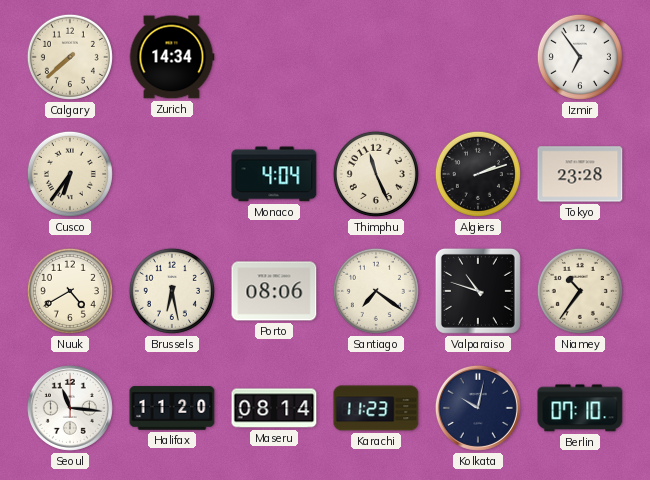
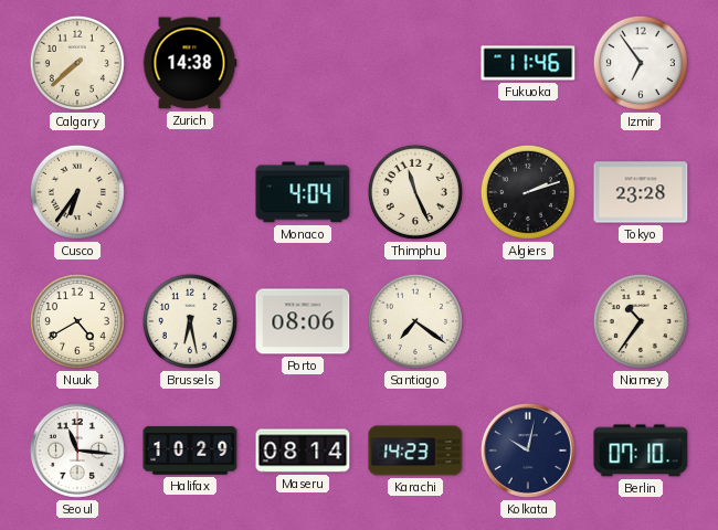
Zurich: 14:34 -> 14:38
Fukuoka: none -> 11:46
Valparaiso: 10:48 -> none
Halifax: 11:20 -> 10:29
Karachi: 11:23 -> 14:23
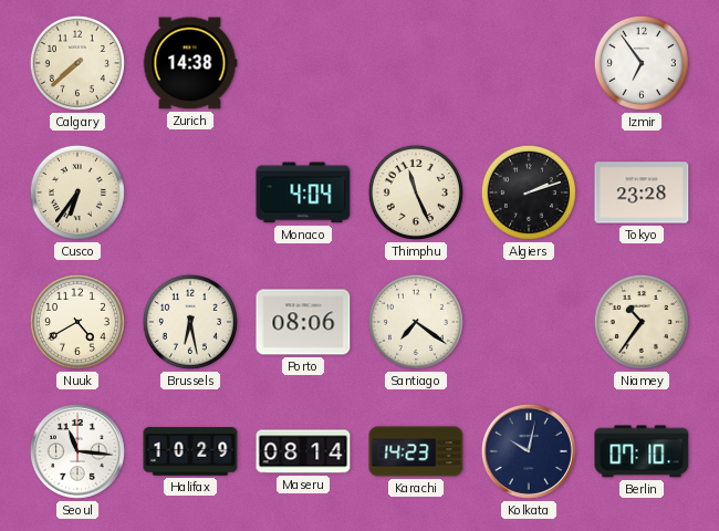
Fukuoka: 11:46 -> none
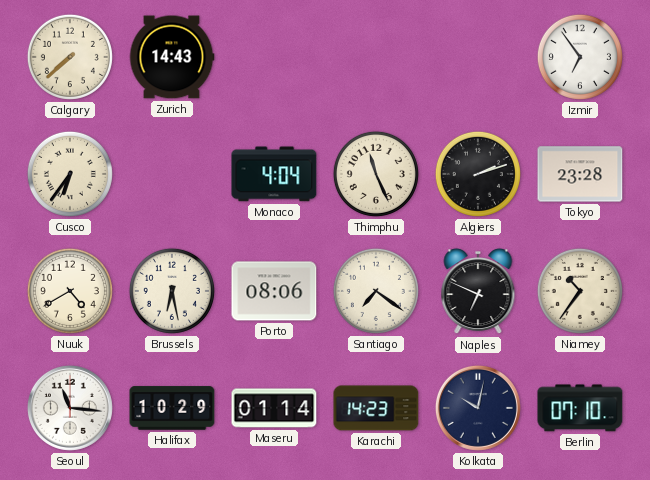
Zurich: 14:38 -> 14:43
Naples: none -> 6:49
Maseru: 08:14 -> 01:14
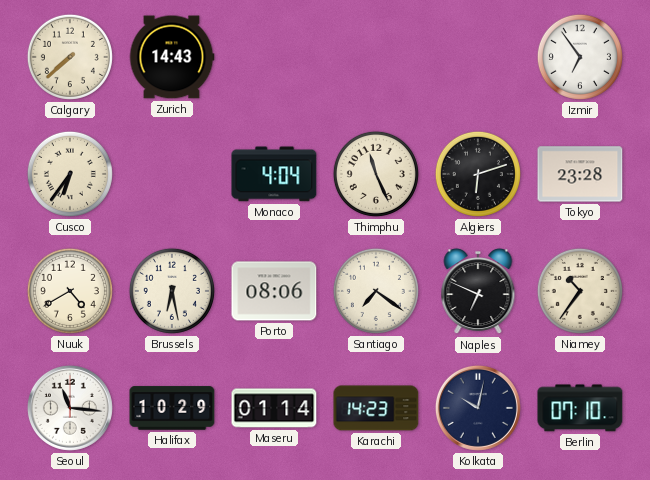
Algiers: 2:12 -> 6:12
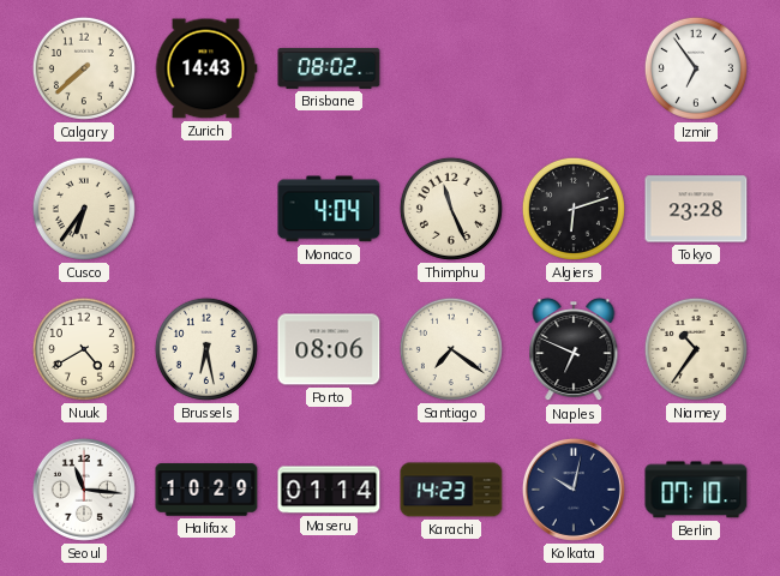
Brisbane: none -> 08:02
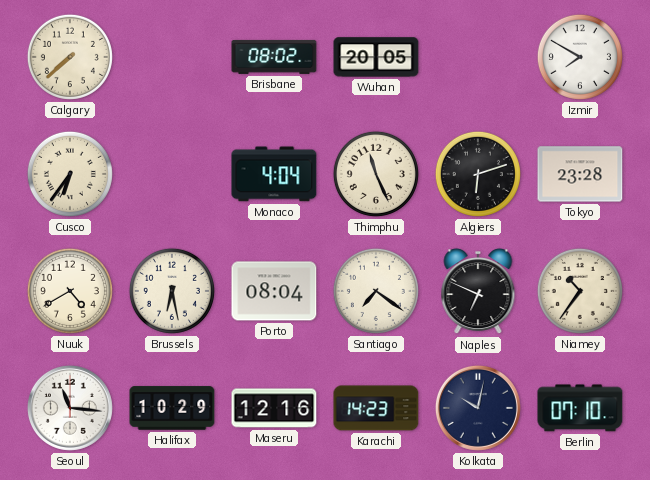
Zurich: 14:43 -> none
Wuhan: none -> 20:05
Izmir: 6:54 -> 7:50
Porto: 08:06 -> 08:04
Maseru: 01:14 -> 12:16
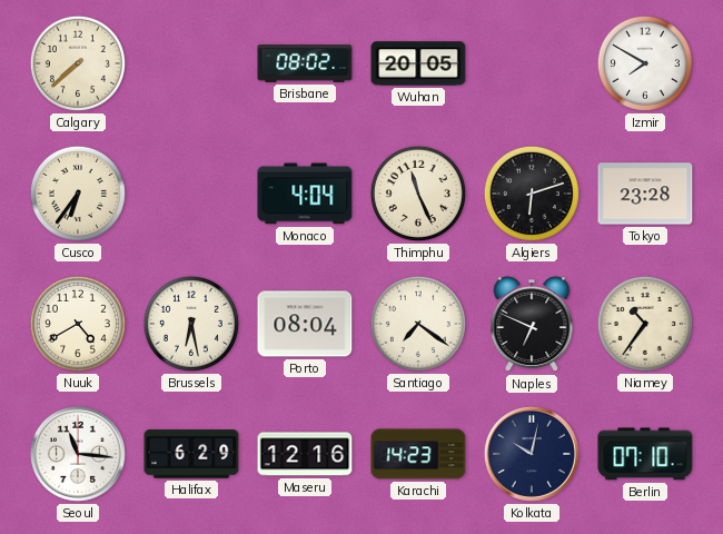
Halifax: 10:29 -> 6:29
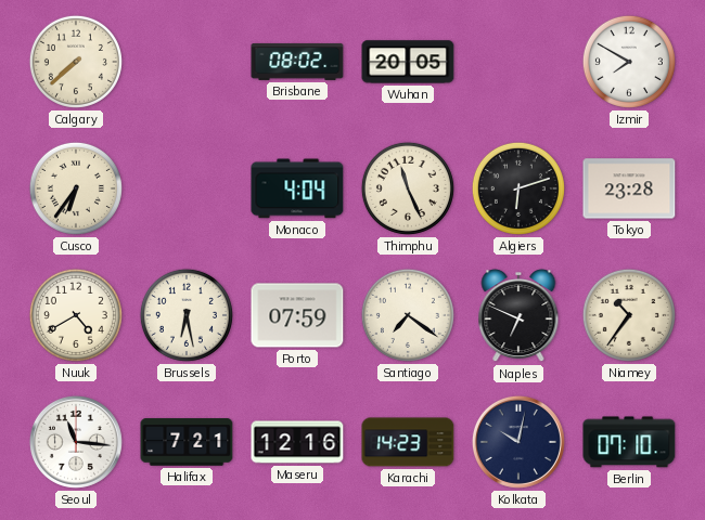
Porto: 08:04 -> 07:59
Halifax: 6:29 -> 7:21
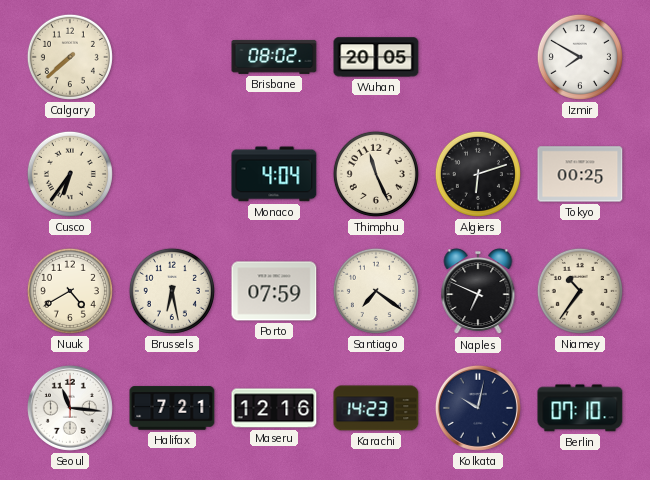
Tokyo: 23:28 -> 00:25
